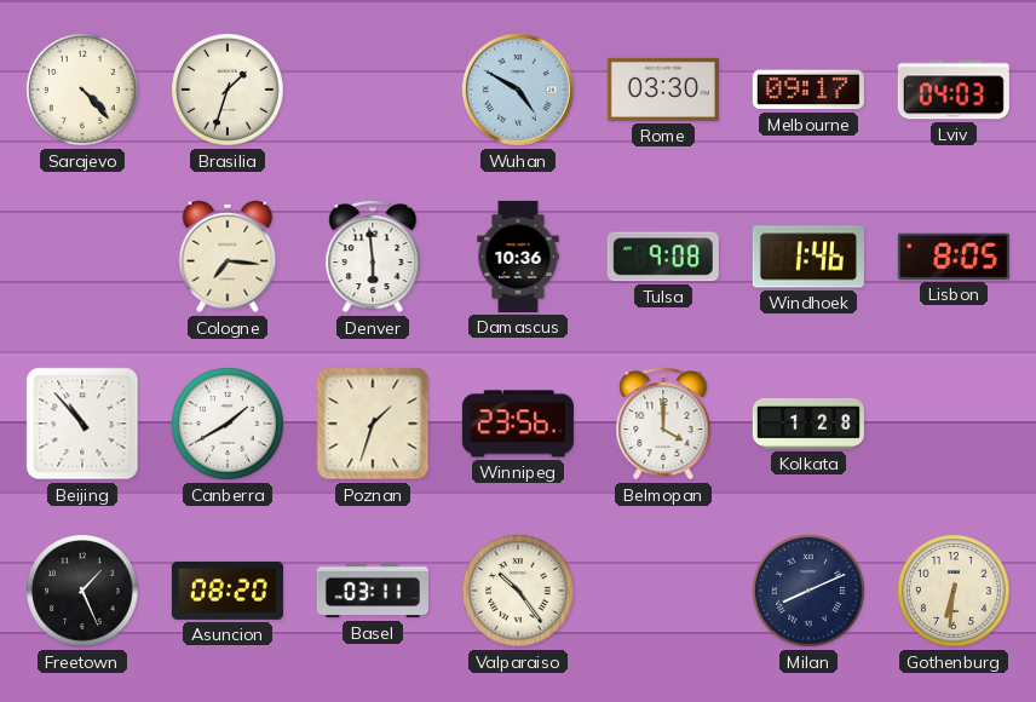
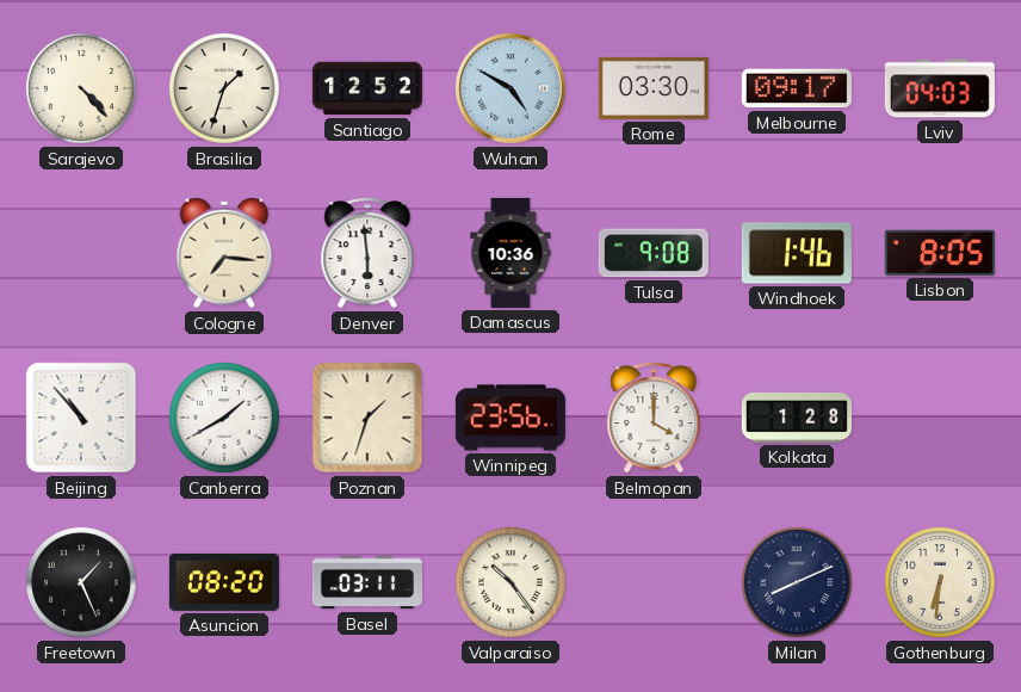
Santiago: none -> 12:52
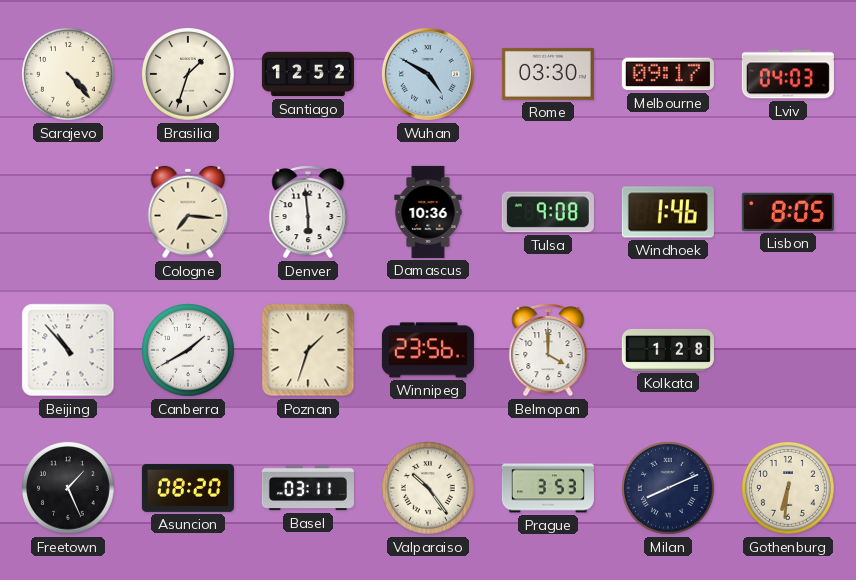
Prague: none -> 3:53
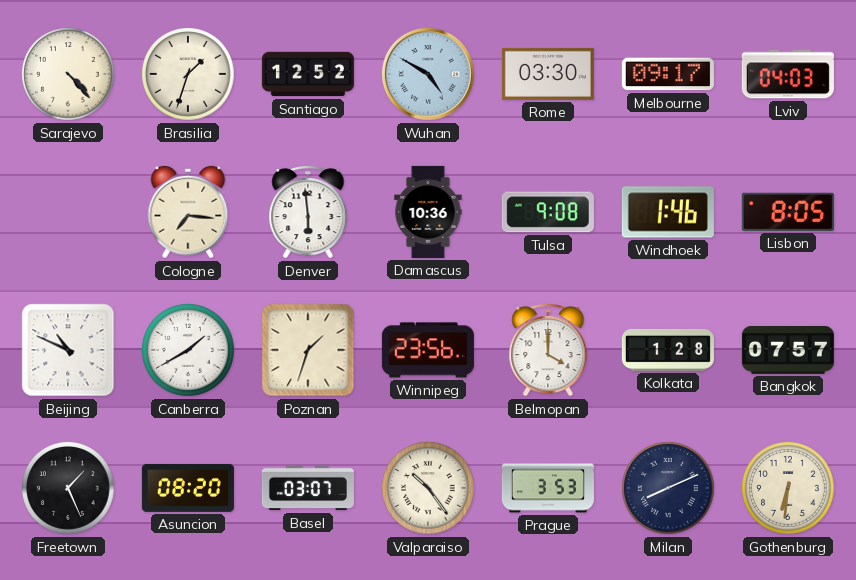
Beijing: 10:53 -> 10:49
Bangkok: none -> 07:57
Basel: 03:11 -> 03:07
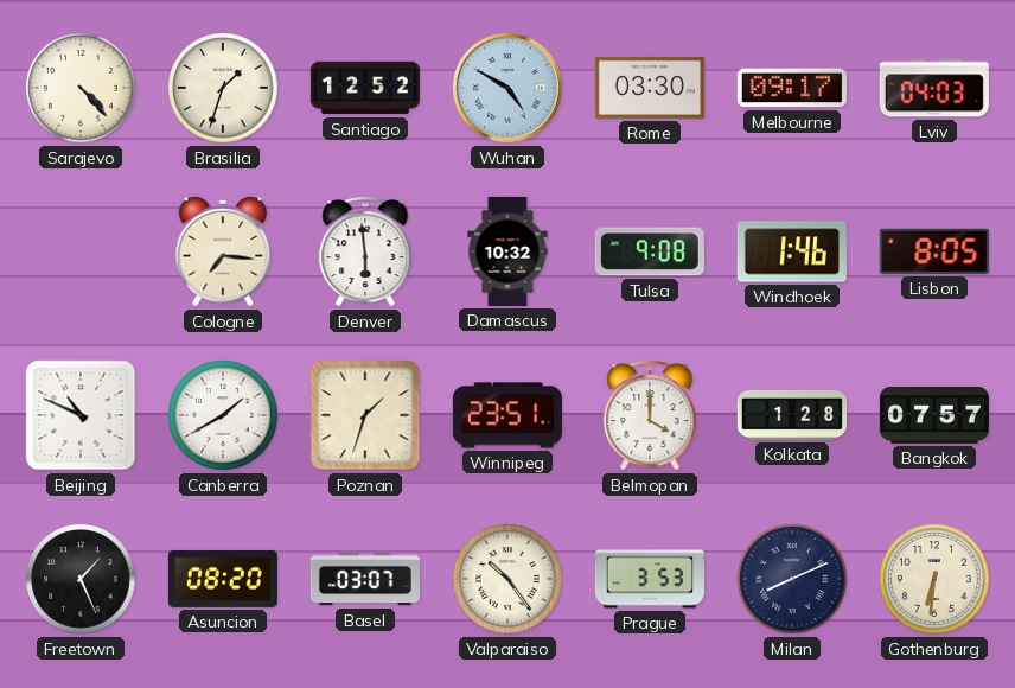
Damascus: 10:36 -> 10:32
Winnipeg: 23:56 -> 23:51
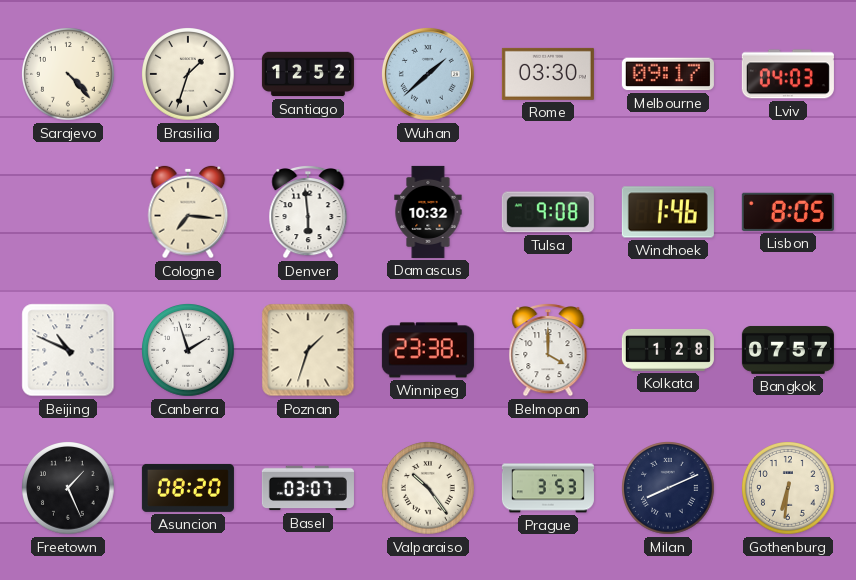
Wuhan: 4:50 -> 1:38
Canberra: 1:40 -> 1:57
Winnipeg: 23:51 -> 23:38
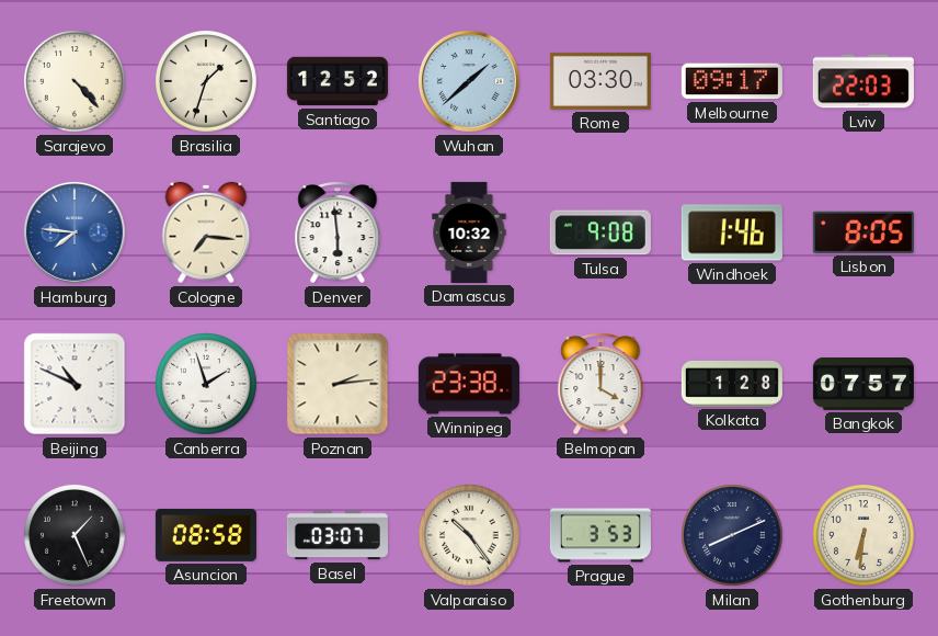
Lviv: 04:03 -> 22:03
Hamburg: none -> 7:46
Poznan: 1:33 -> 2:14
Asuncion: 08:20 -> 08:58
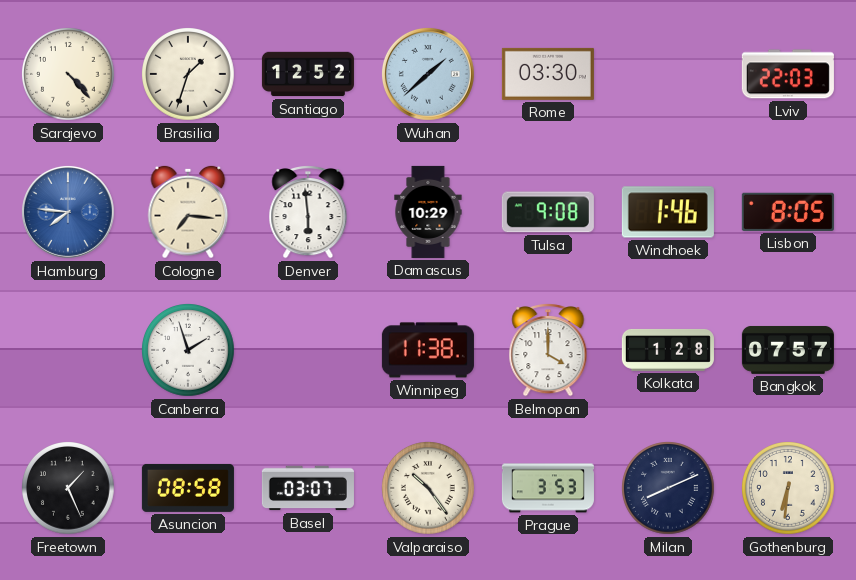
Melbourne: 09:17 -> none
Damascus: 10:32 -> 10:29
Beijing: 10:49 -> none
Poznan: 2:14 -> none
Winnipeg: 23:38 -> 11:38
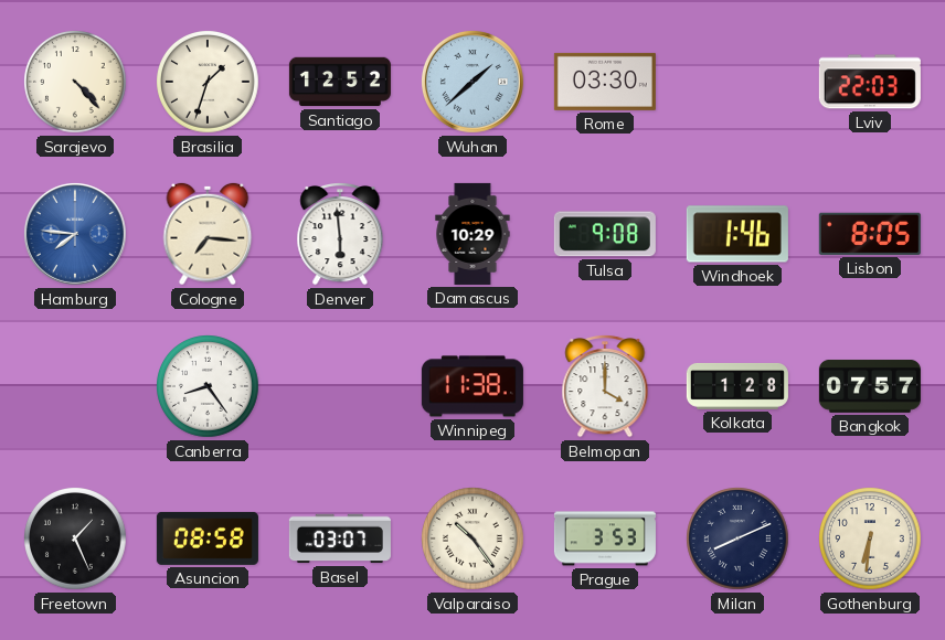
Canberra: 1:57 -> 8:24
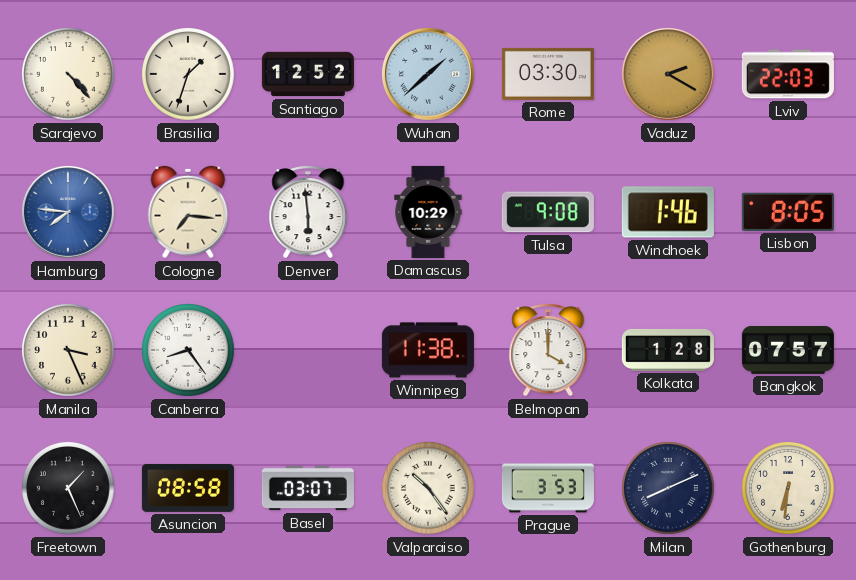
Vaduz: none -> 2:20
Manila: none -> 3:26
